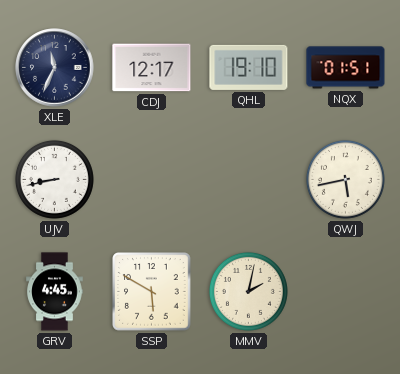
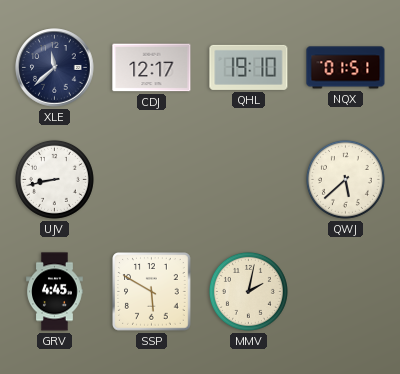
XLE: 11:34 -> 11:38
QWJ: 5:43 -> 5:38
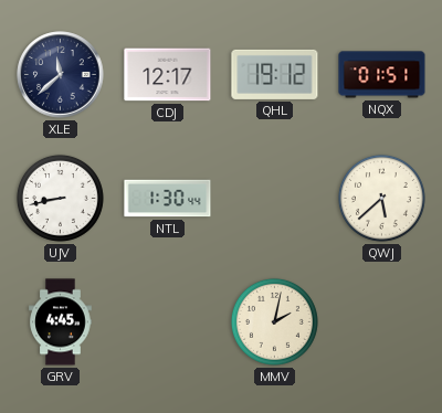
QHL: 19:10 -> 19:12
NTL: none -> 1:30
SSP: 5:50 -> none
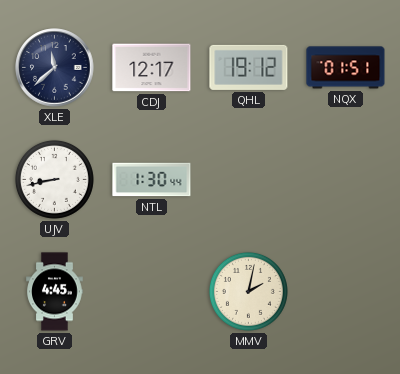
QWJ: 5:38 -> none
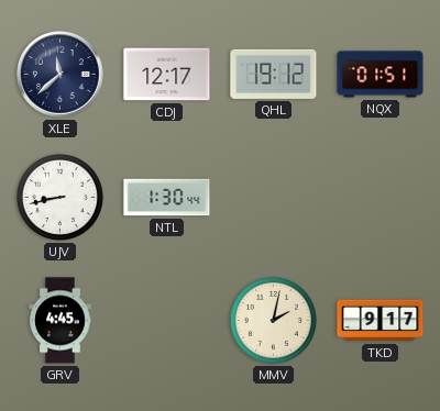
TKD: none -> 9:17
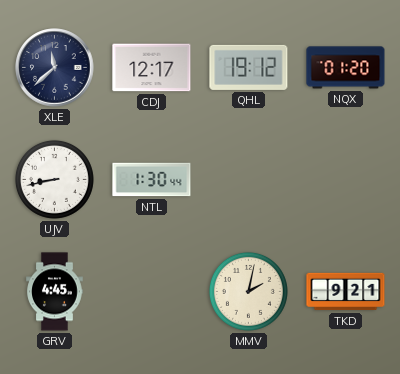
NQX: 01:51 -> 01:20
TKD: 9:17 -> 9:21
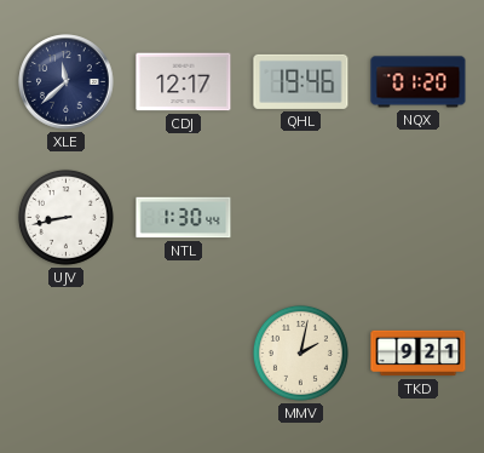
QHL: 19:12 -> 19:46
GRV: 4:45 -> none
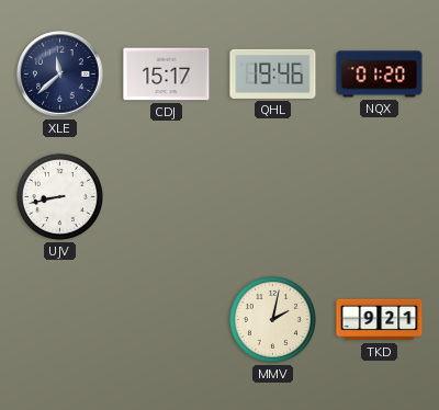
CDJ: 12:17 -> 15:17
NTL: 1:30 -> none
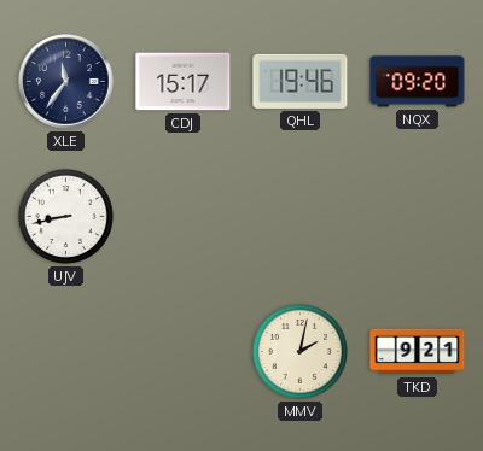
XLE: 11:38 -> 11:36
NQX: 01:20 -> 09:20
